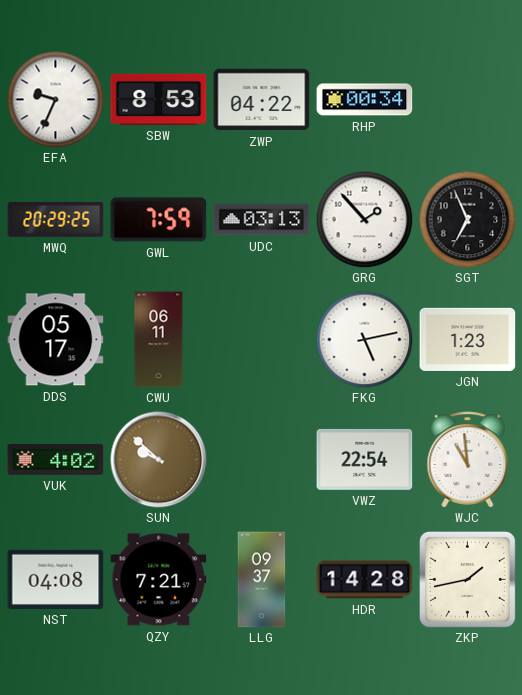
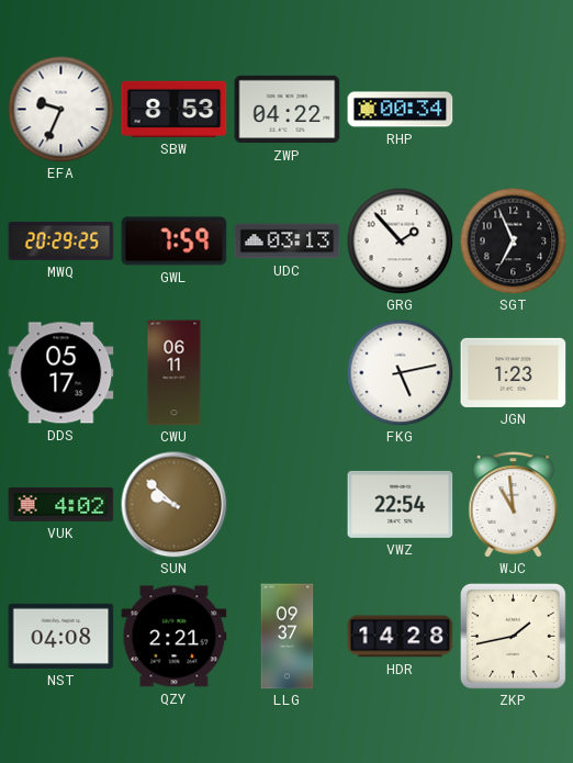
QZY: 7:21 -> 2:21
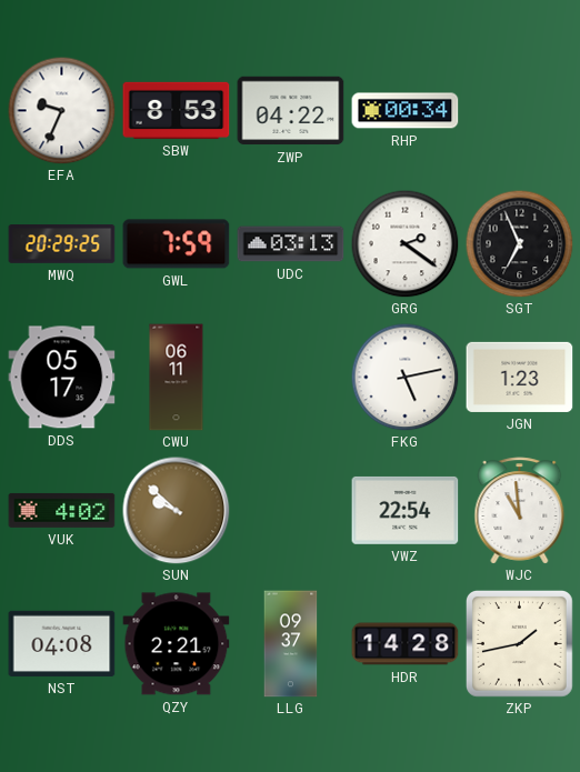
GRG: 1:53 -> 2:21
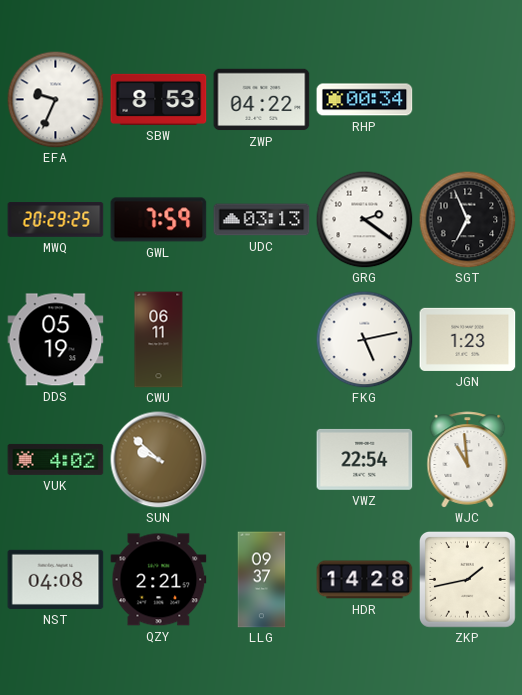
DDS: 05:17 -> 05:19
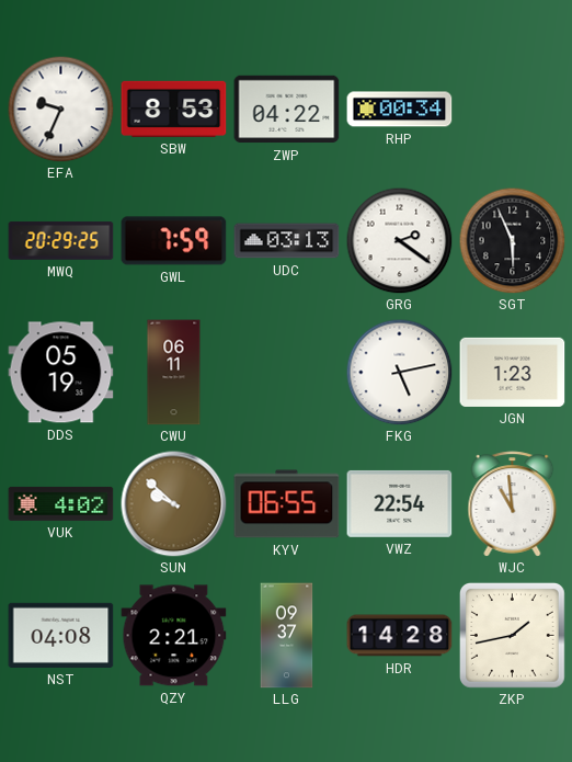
SGT: 6:56 -> 5:56
KYV: none -> 06:55
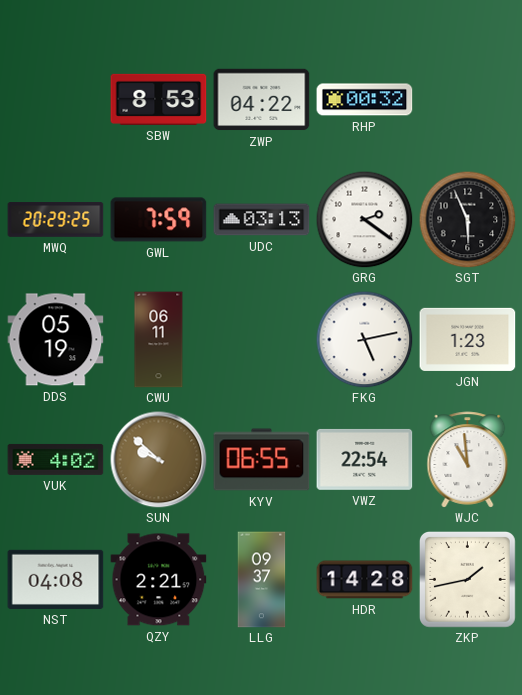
EFA: 9:34 -> none
RHP: 00:34 -> 00:32
